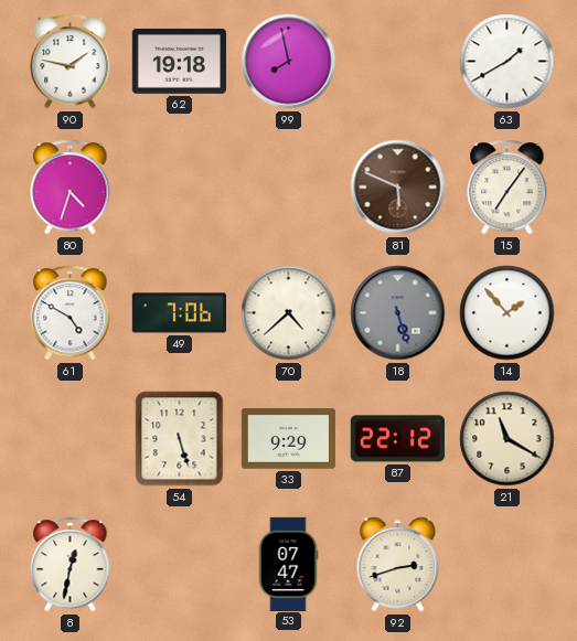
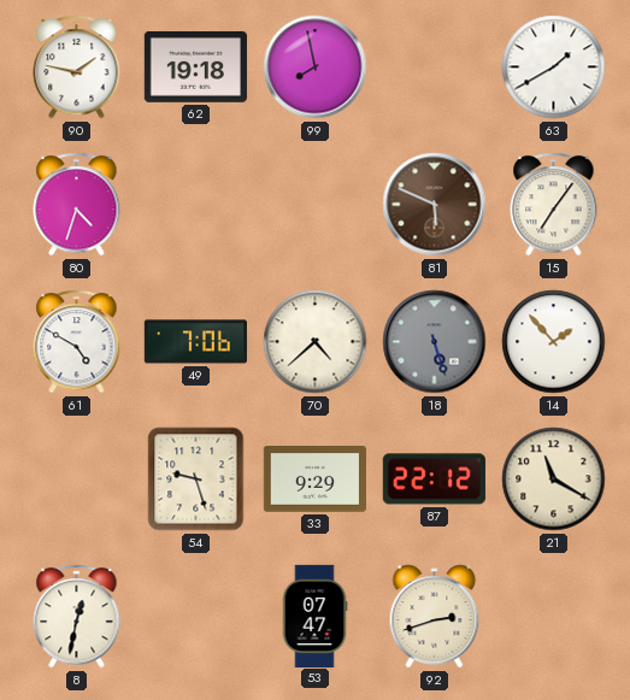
54: 5:27 -> 9:27
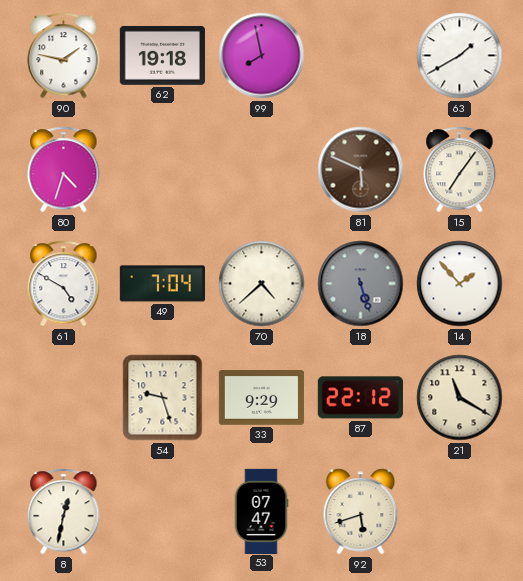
49: 7:06 -> 7:04
92: 2:42 -> 5:42
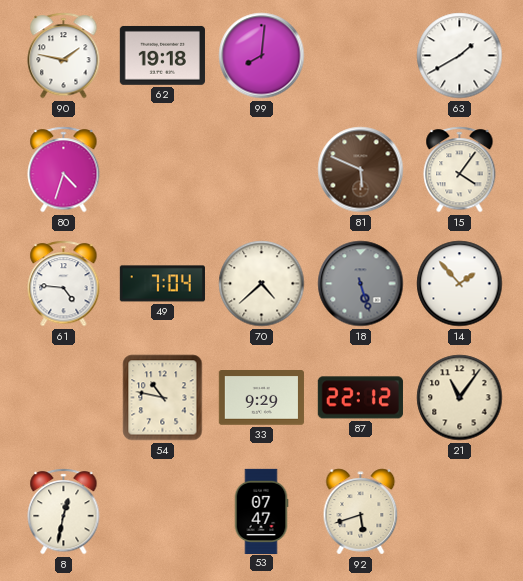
99: 7:58 -> 8:01
15: 7:06 -> 4:06
61: 4:50 -> 4:46
54: 9:27 -> 10:47
21: 11:20 -> 11:06
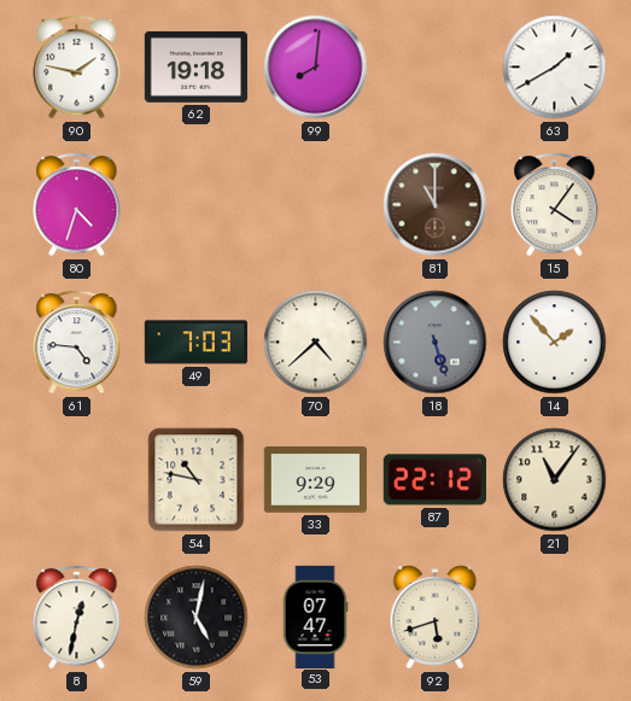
81: 5:49 -> 11:00
49: 7:04 -> 7:03
59: none -> 5:02
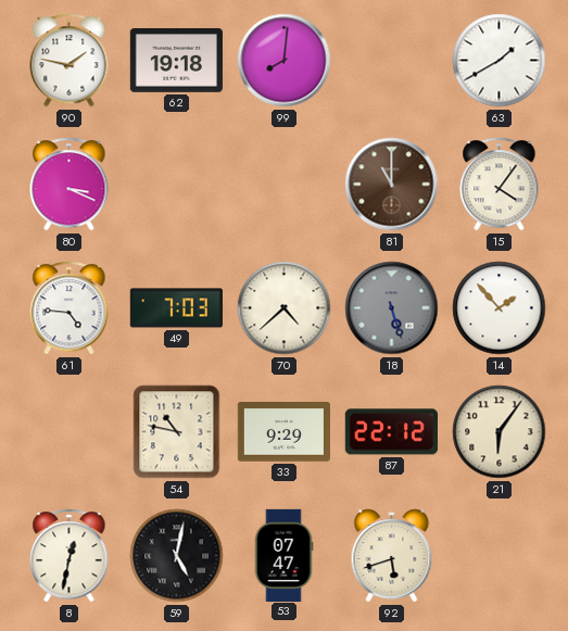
80: 4:33 -> 3:19
21: 11:06 -> 6:06
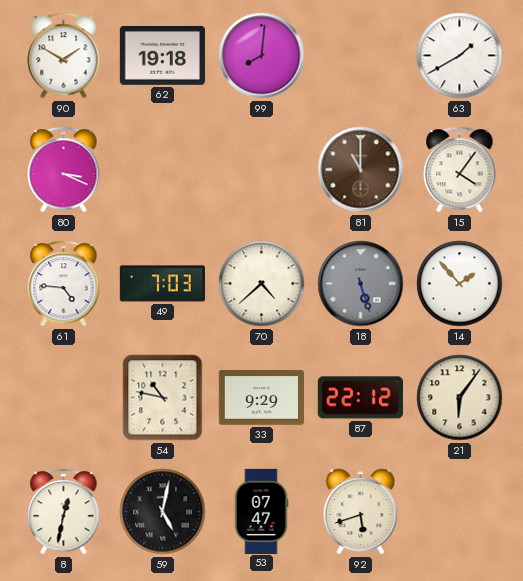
90: 1:47 -> 1:50
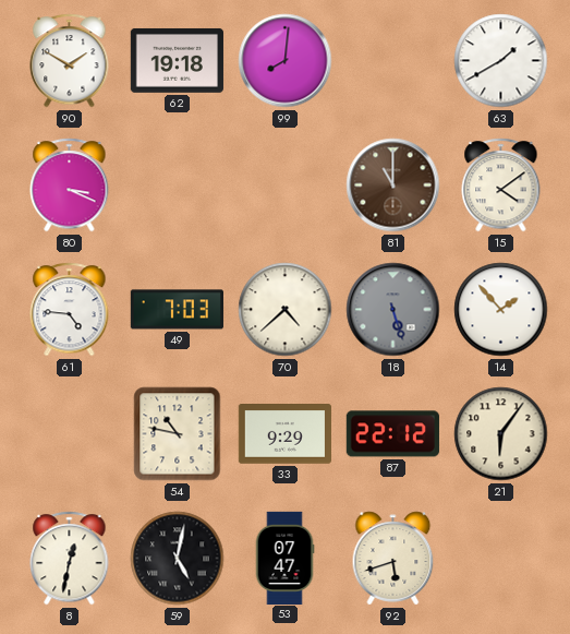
15: 4:06 -> 4:09
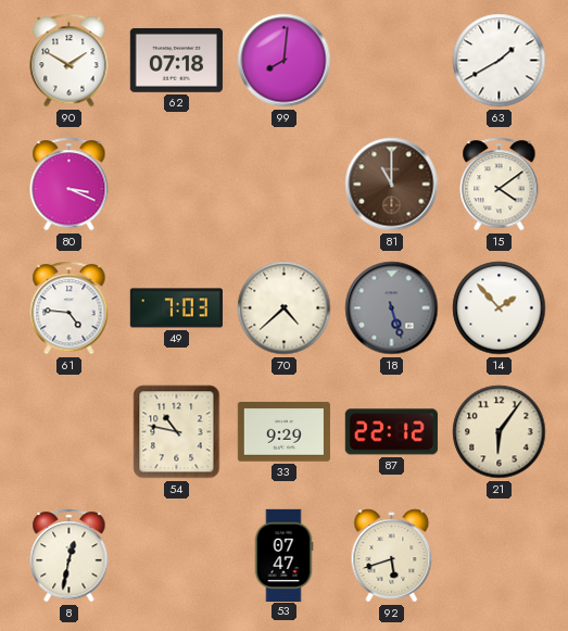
62: 19:18 -> 07:18
59: 5:02 -> none
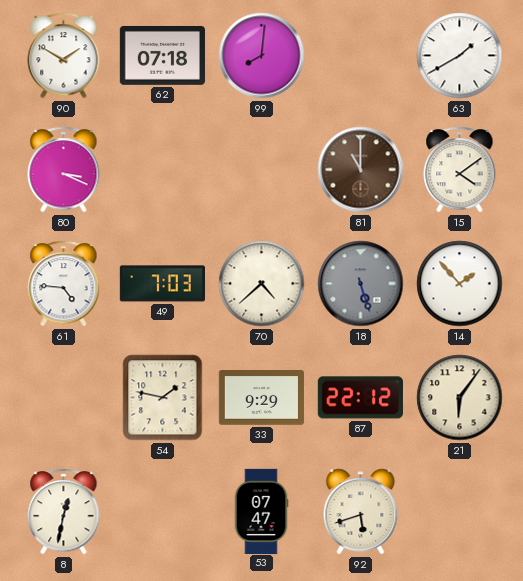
54: 10:47 -> 1:47
